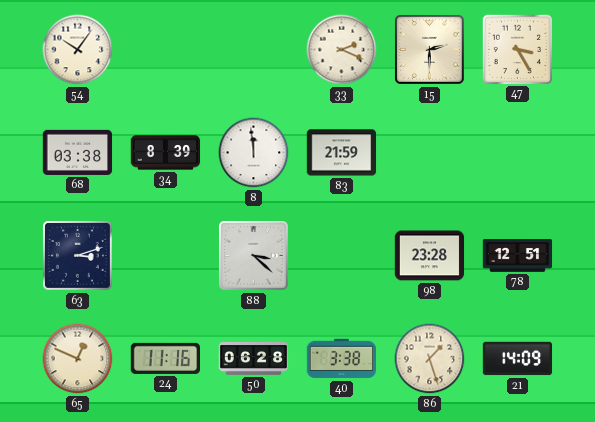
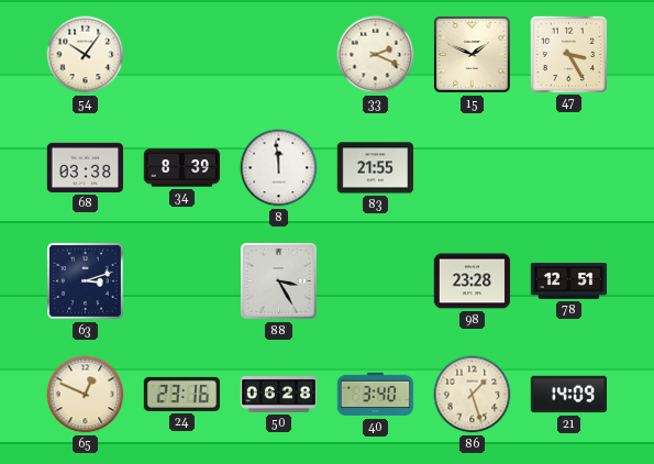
15: 2:30 -> 1:49
83: 21:59 -> 21:55
88: 3:22 -> 3:25
24: 11:16 -> 23:16
40: 3:38 -> 3:40
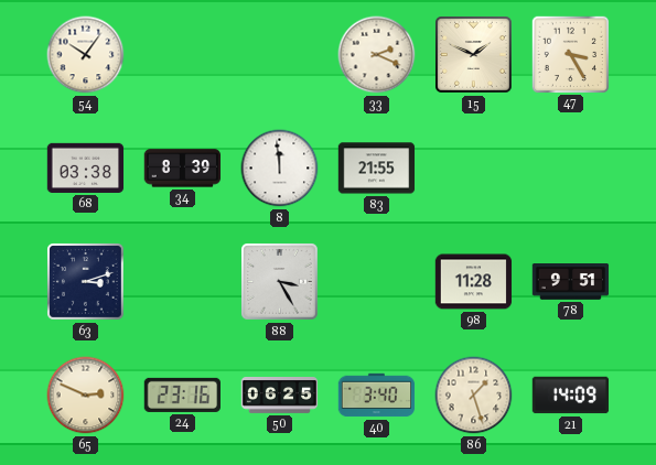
98: 23:28 -> 11:28
78: 12:51 -> 9:51
65: 12:49 -> 2:49
50: 06:28 -> 06:25
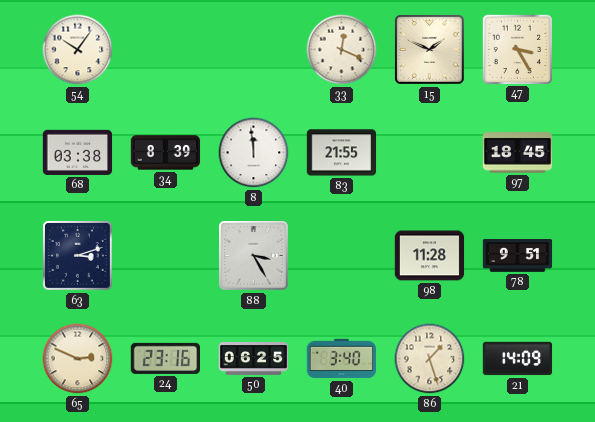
33: 2:19 -> 12:19
97: none -> 18:45
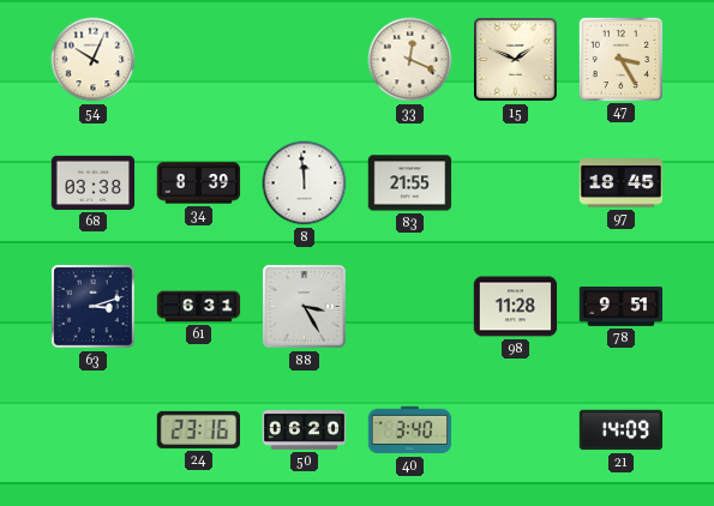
54: 10:06 -> 10:04
61: none -> 6:31
65: 2:49 -> none
50: 06:25 -> 06:20
86: 1:27 -> none
